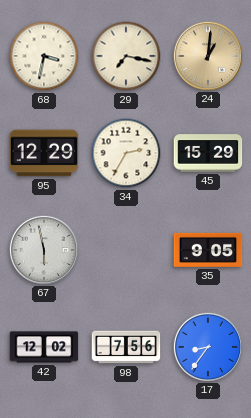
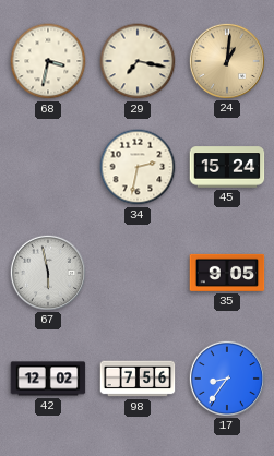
95: 12:29 -> none
34: 2:35 -> 2:32
45: 15:29 -> 15:24
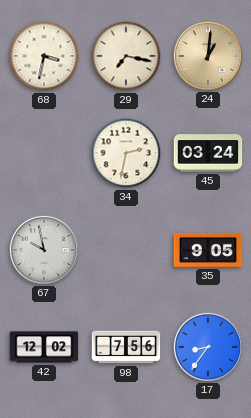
45: 15:24 -> 03:24
67: 5:58 -> 9:58
